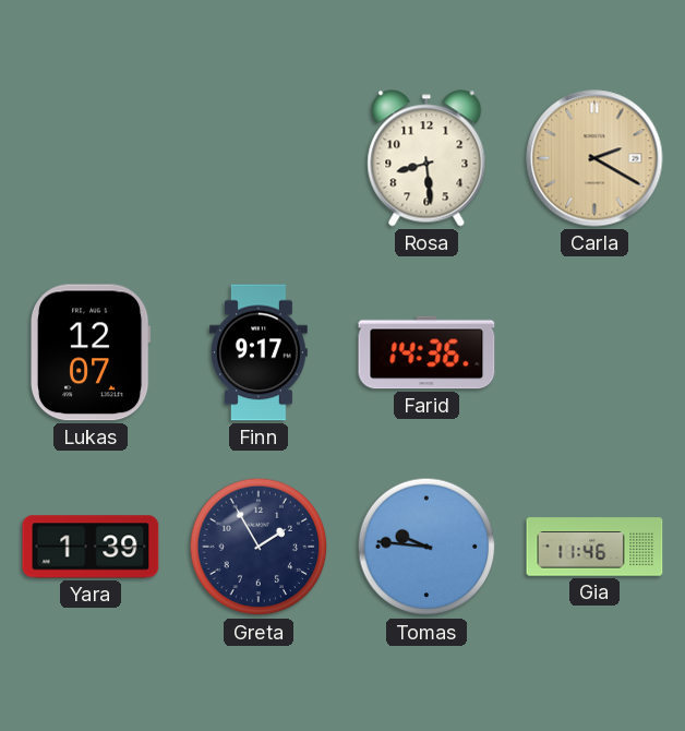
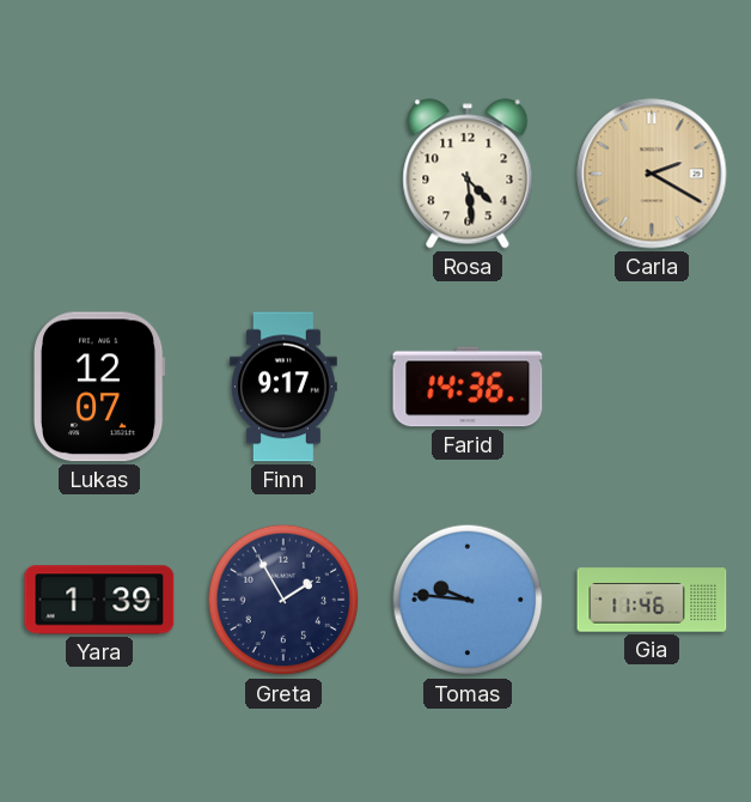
Rosa: 8:29 -> 4:29
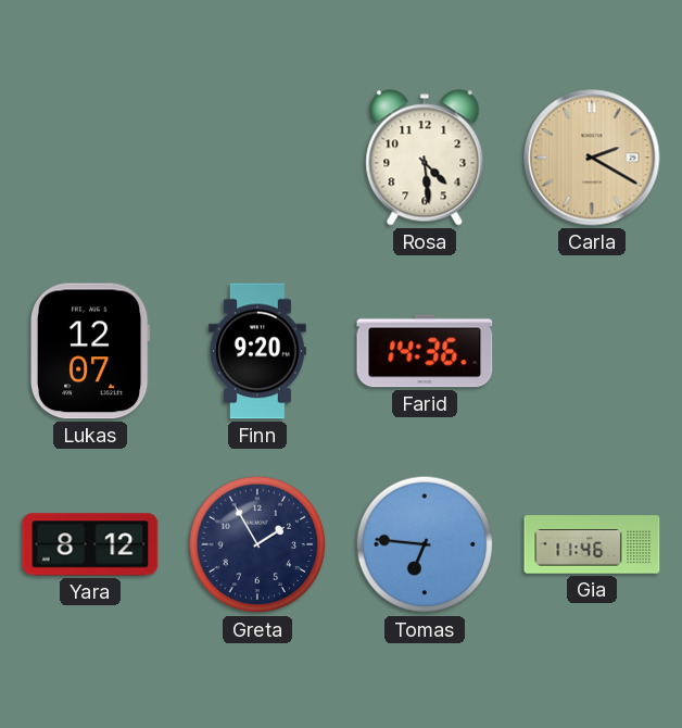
Finn: 9:17 -> 9:20
Yara: 1:39 -> 8:12
Tomas: 9:46 -> 6:46
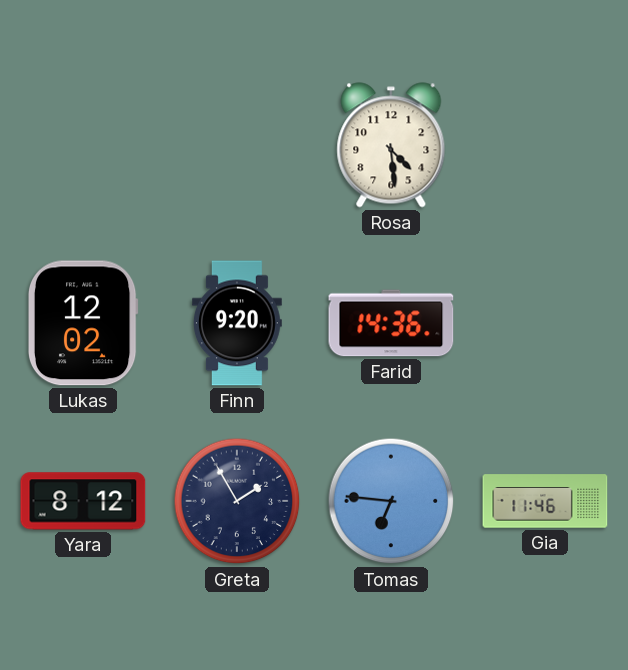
Carla: 2:20 -> none
Lukas: 12:07 -> 12:02
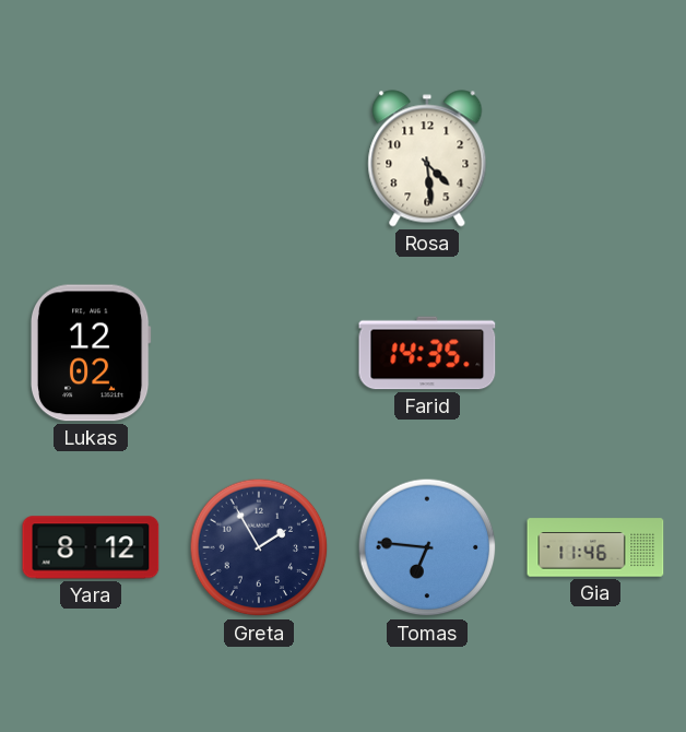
Finn: 9:20 -> none
Farid: 14:36 -> 14:35
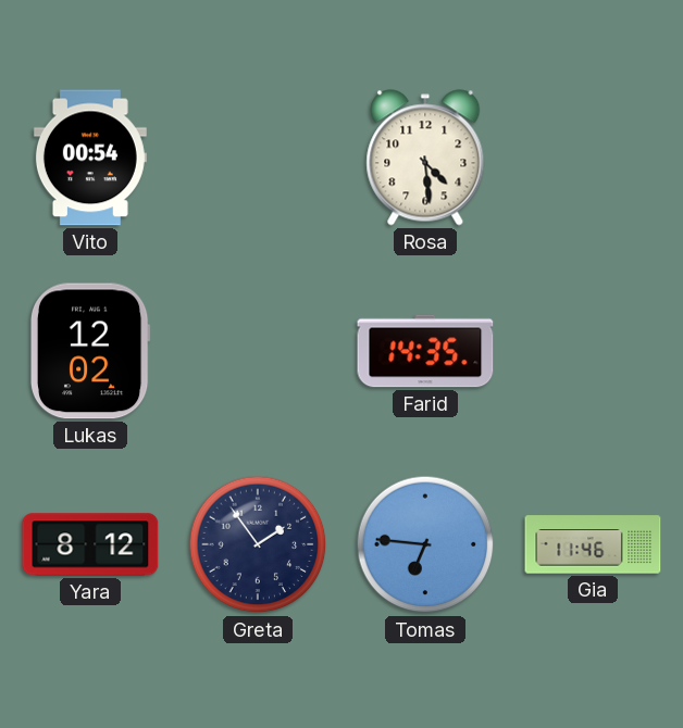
Vito: none -> 00:54
Greta: 1:55 -> 1:54
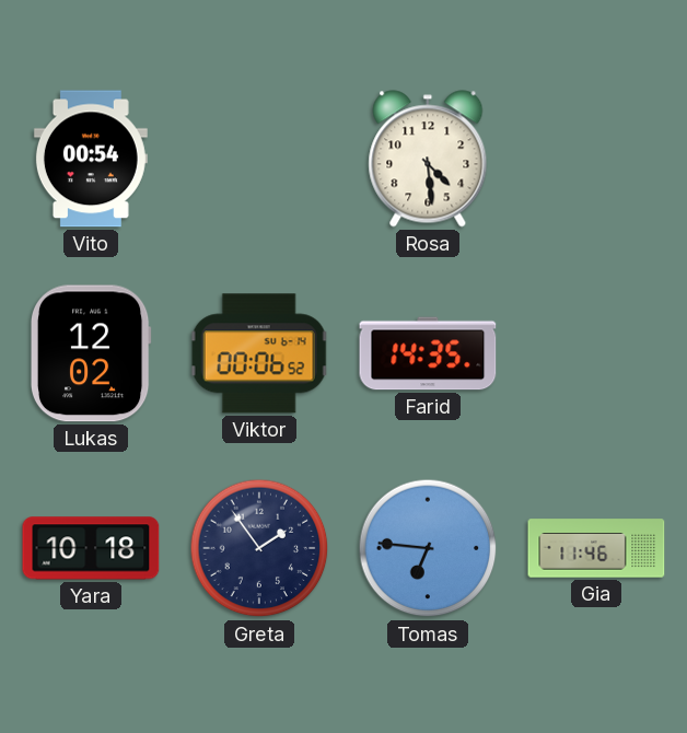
Viktor: none -> 00:06
Yara: 8:12 -> 10:18
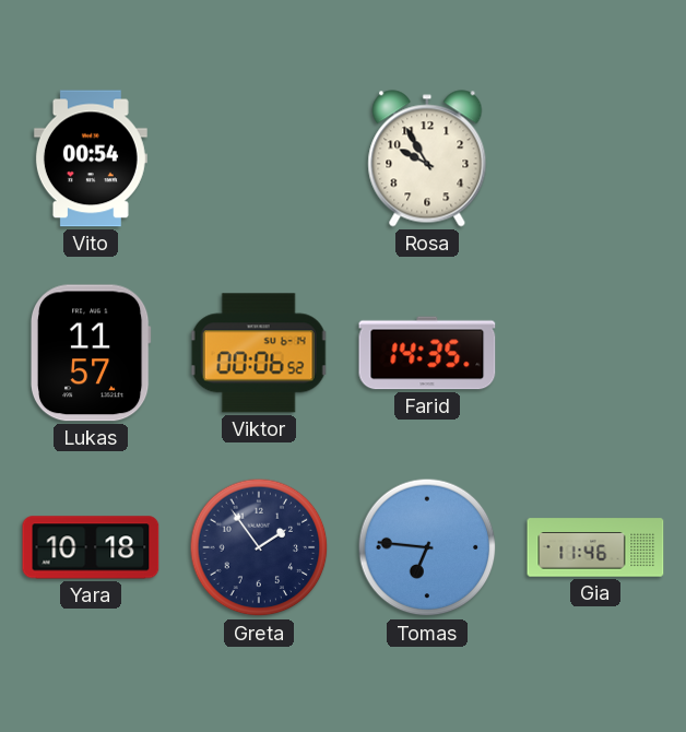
Rosa: 4:29 -> 9:55
Lukas: 12:02 -> 11:57
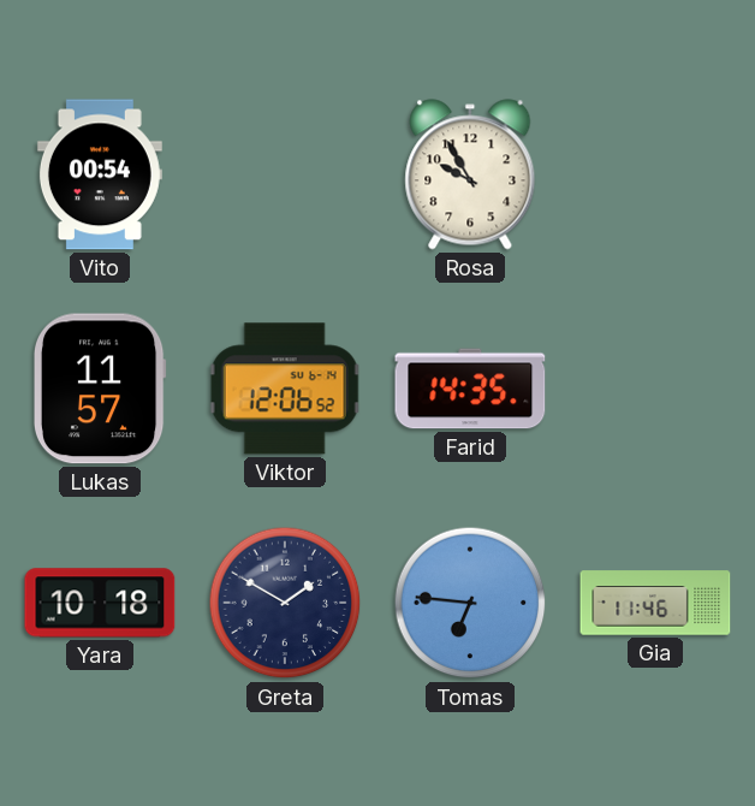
Viktor: 00:06 -> 12:06
Greta: 1:54 -> 1:50
